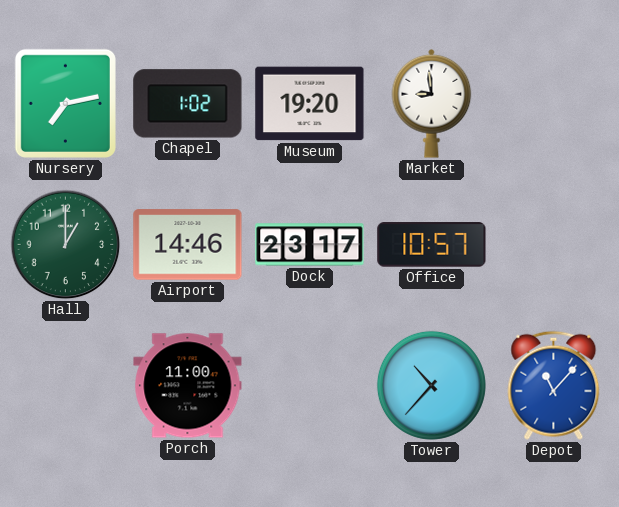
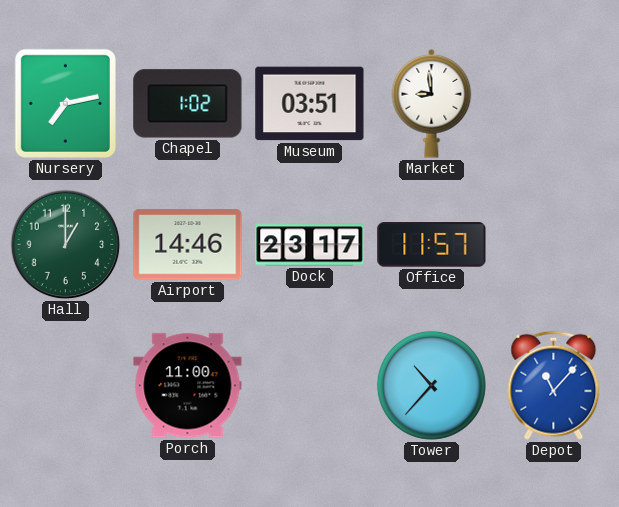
Museum: 19:20 -> 03:51
Office: 10:57 -> 11:57
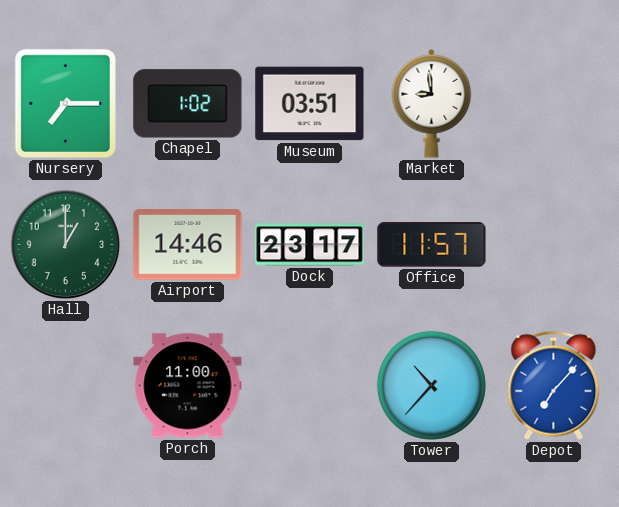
Nursery: 7:13 -> 7:15
Depot: 11:07 -> 7:07
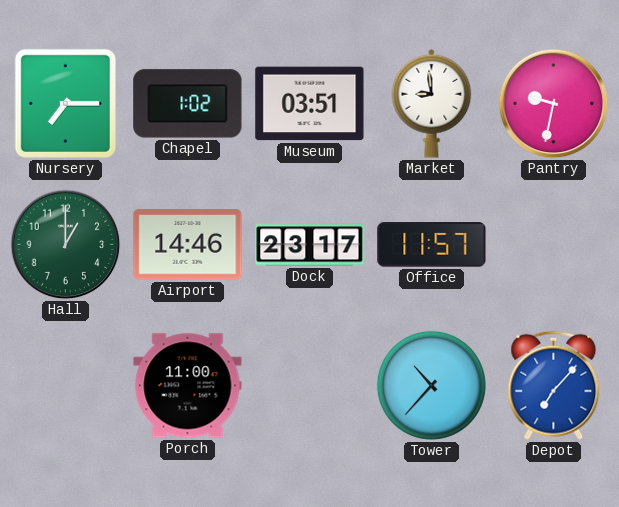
Pantry: none -> 9:32
